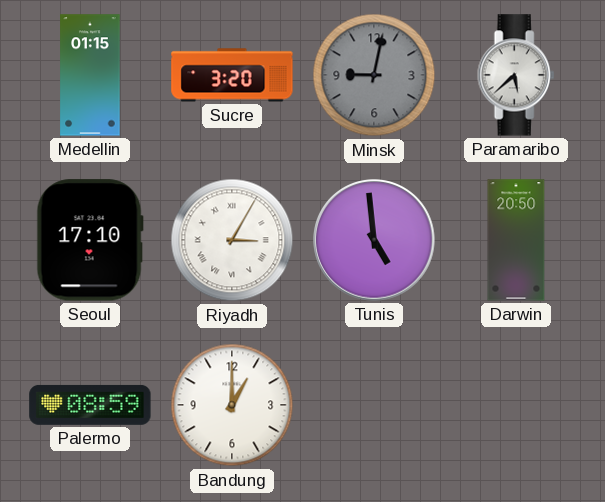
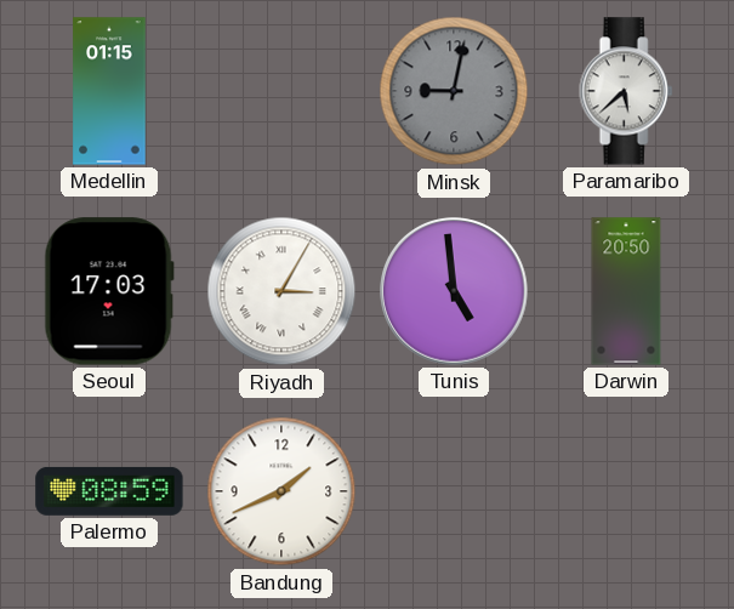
Sucre: 3:20 -> none
Seoul: 17:10 -> 17:03
Bandung: 1:00 -> 1:41
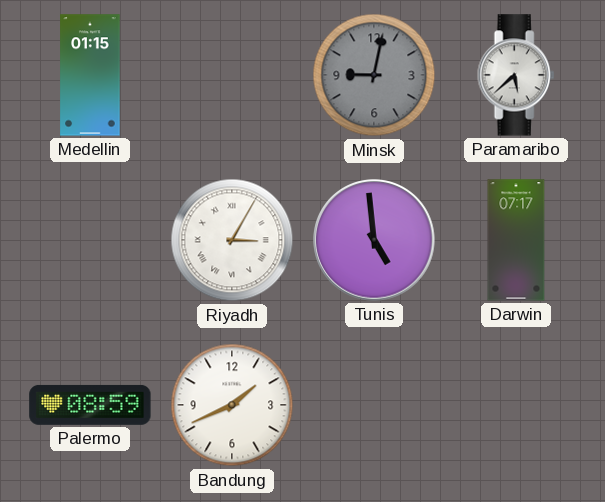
Seoul: 17:03 -> none
Darwin: 20:50 -> 07:17
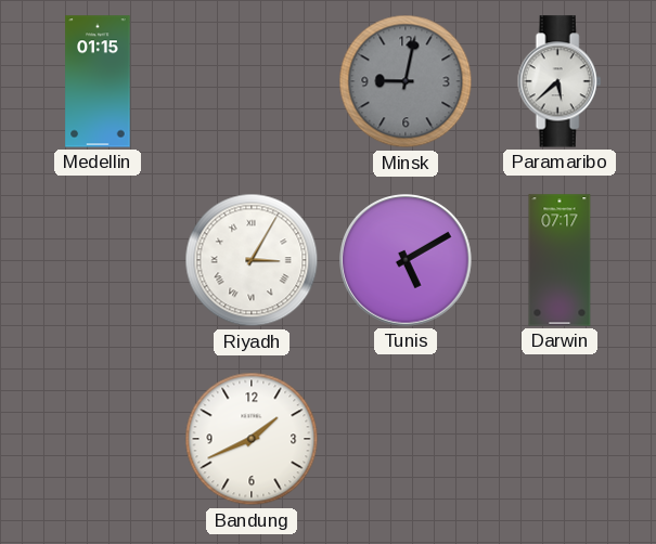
Tunis: 4:59 -> 5:10
Palermo: 08:59 -> none
